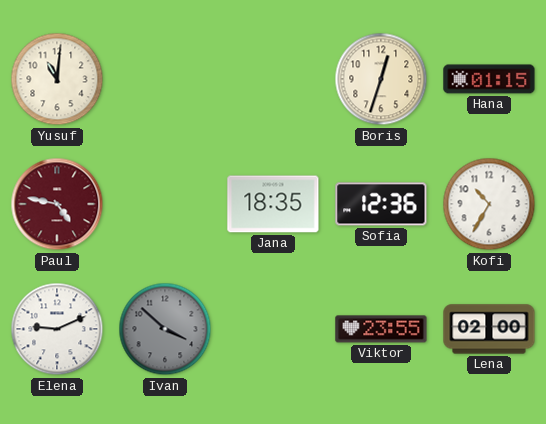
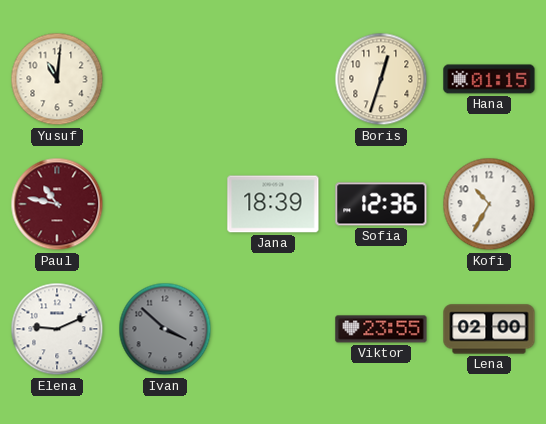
Paul: 4:47 -> 10:47
Jana: 18:35 -> 18:39
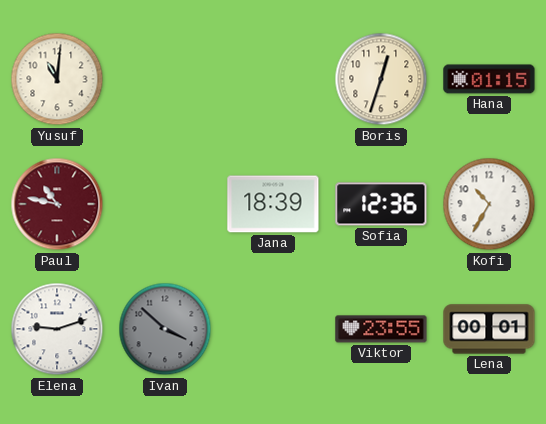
Elena: 9:11 -> 9:12
Lena: 02:00 -> 00:01
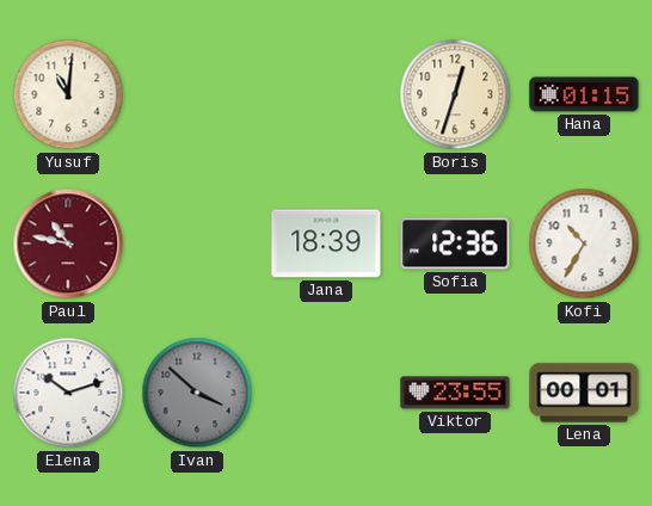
Elena: 9:12 -> 10:12
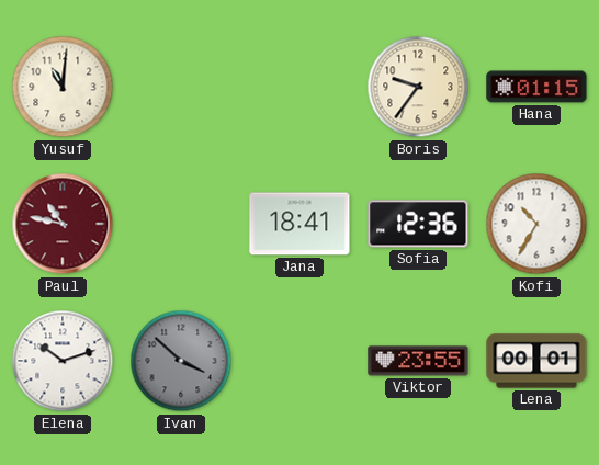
Boris: 12:33 -> 9:36
Jana: 18:39 -> 18:41
